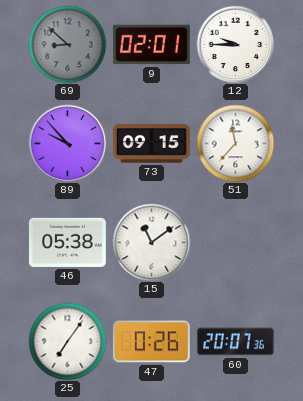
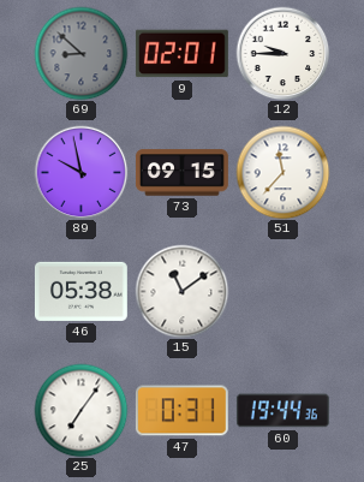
89: 9:53 -> 9:58
47: 0:26 -> 0:31
60: 20:07 -> 19:44
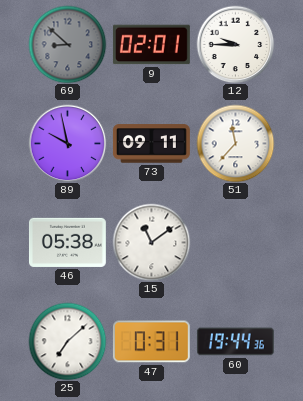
73: 09:15 -> 09:11
25: 7:06 -> 7:08
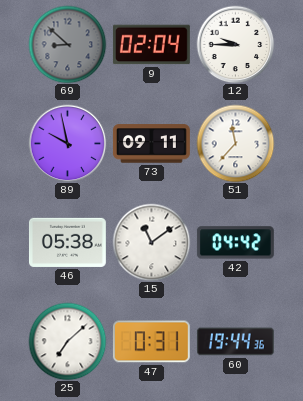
9: 02:01 -> 02:04
42: none -> 04:42
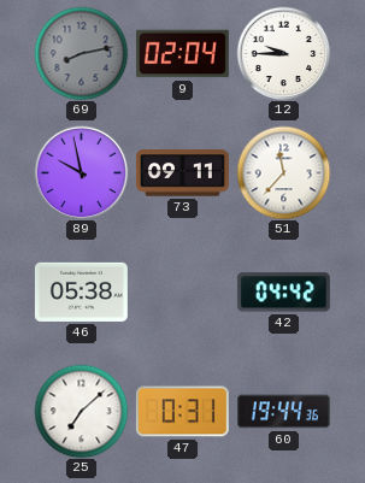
69: 8:52 -> 8:13
15: 11:09 -> none
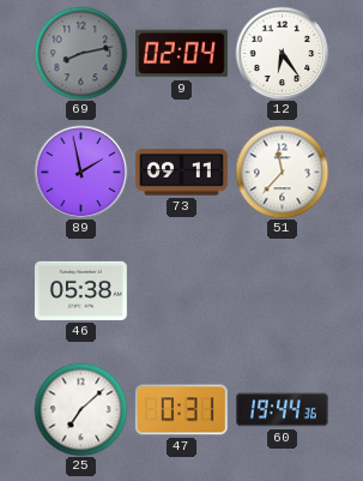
12: 9:45 -> 6:24
89: 9:58 -> 1:58
42: 04:42 -> none
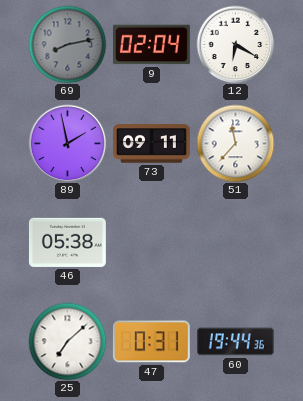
12: 6:24 -> 6:20
